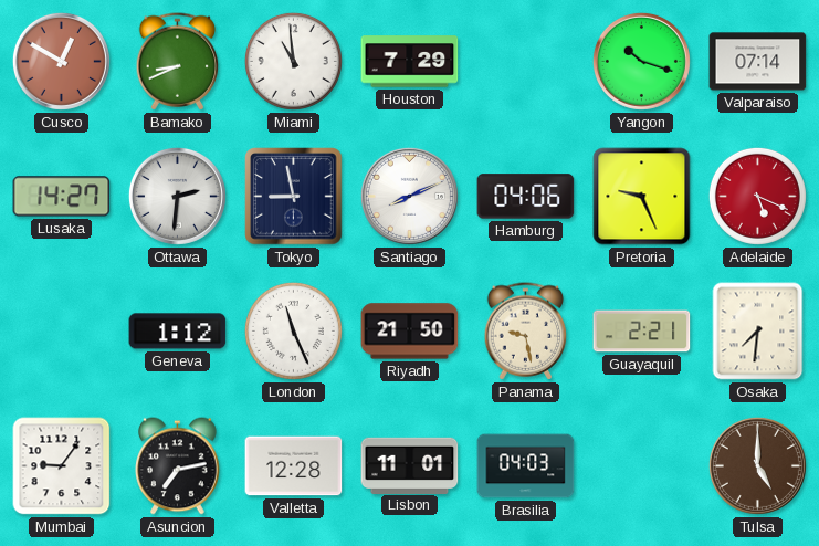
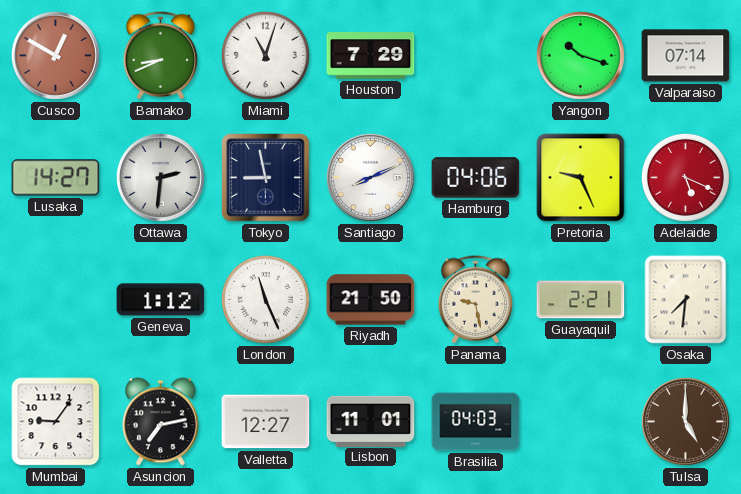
Miami: 10:59 -> 11:03
Valletta: 12:28 -> 12:27
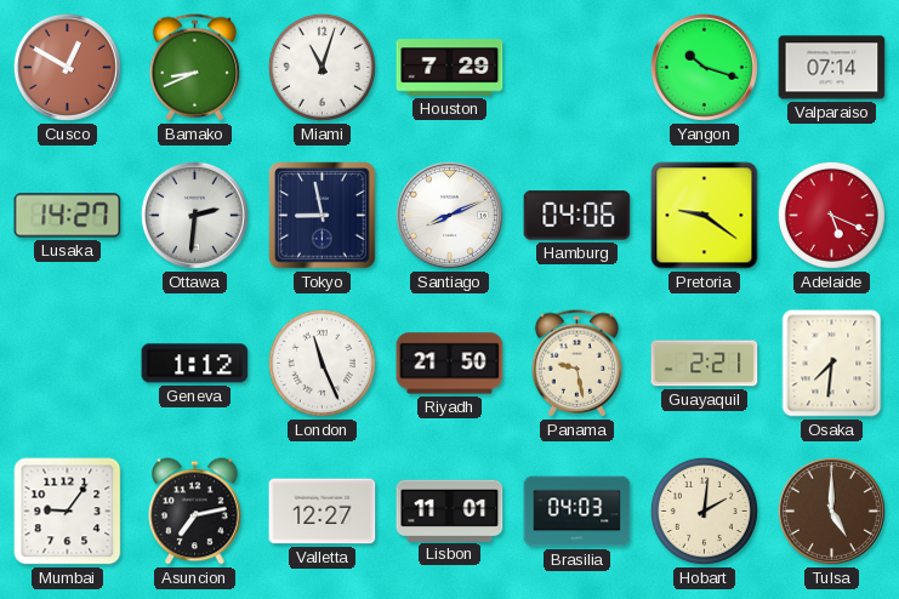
Pretoria: 9:26 -> 9:21
Hobart: none -> 2:01
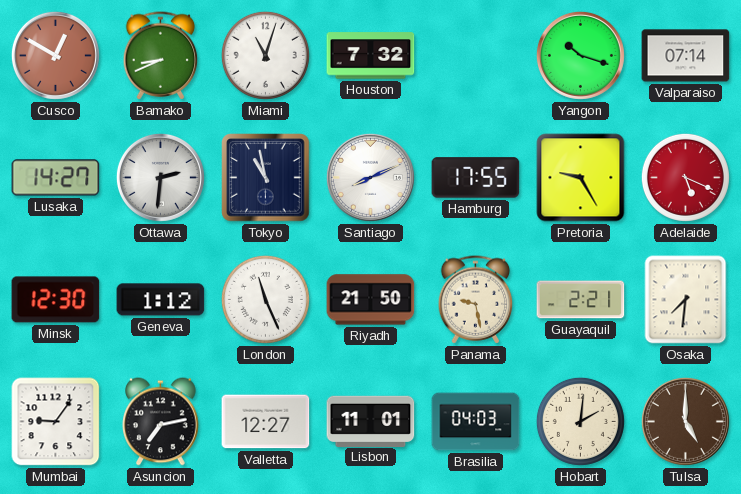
Houston: 7:29 -> 7:32
Tokyo: 8:58 -> 10:58
Hamburg: 04:06 -> 17:55
Pretoria: 9:21 -> 9:25
Minsk: none -> 12:30
